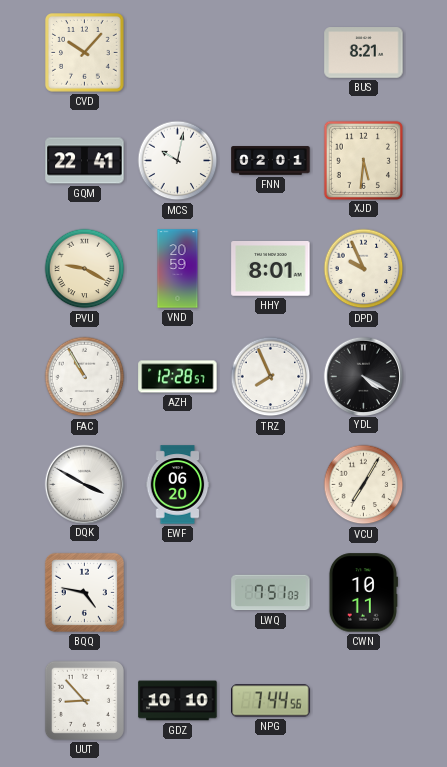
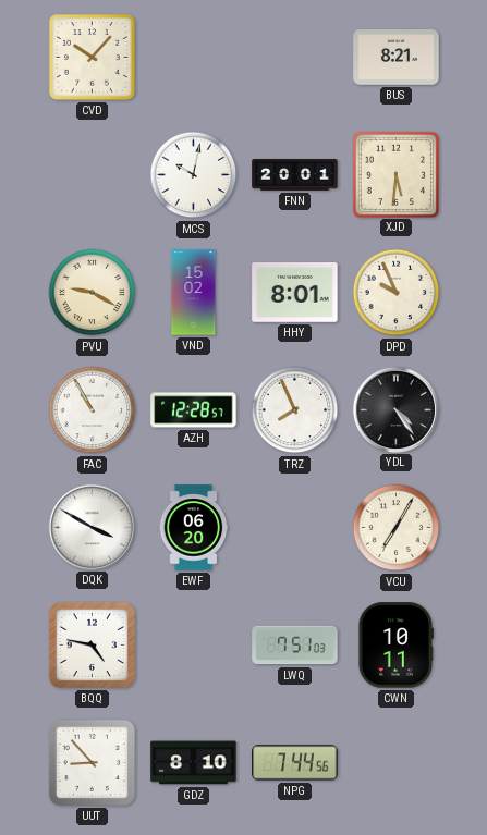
GQM: 22:41 -> none
FNN: 02:01 -> 20:01
VND: 20:59 -> 15:02
YDL: 4:20 -> 4:24
GDZ: 10:10 -> 8:10
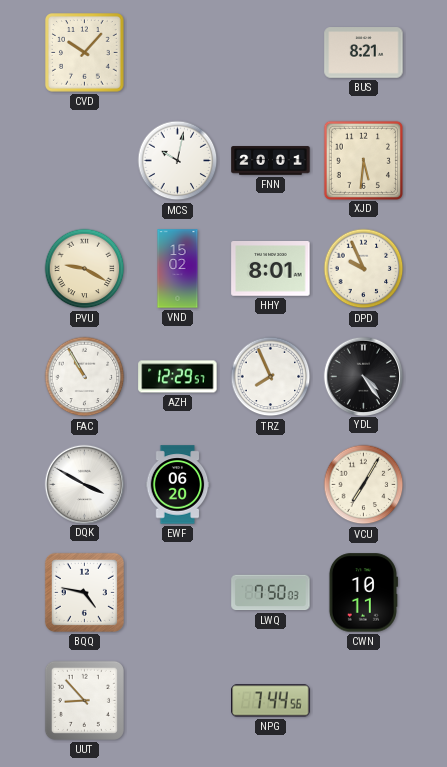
AZH: 12:28 -> 12:29
LWQ: 7:51 -> 7:50
GDZ: 8:10 -> none
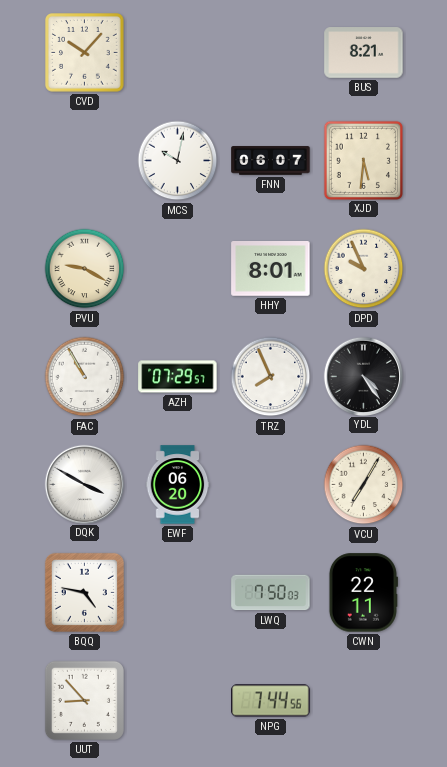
FNN: 20:01 -> 06:07
VND: 15:02 -> none
AZH: 12:29 -> 07:29
CWN: 10:11 -> 22:11
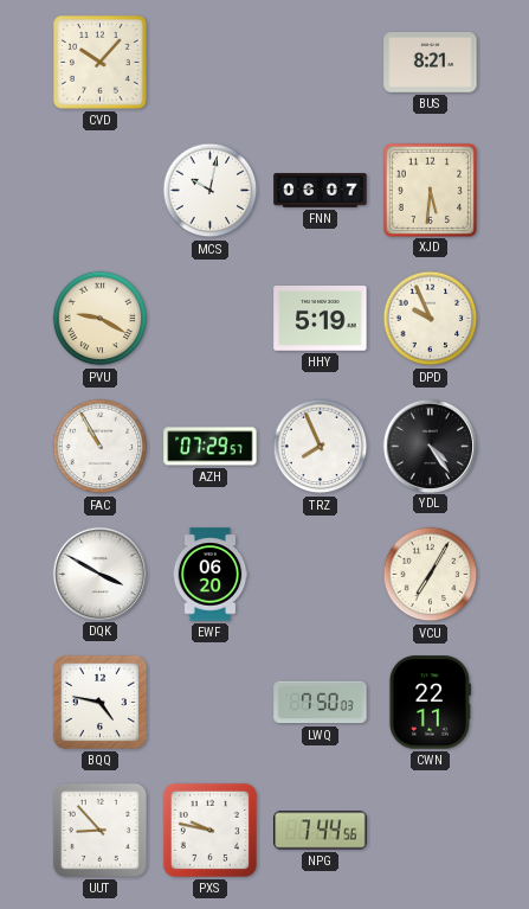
HHY: 8:01 -> 5:19
PXS: none -> 9:47
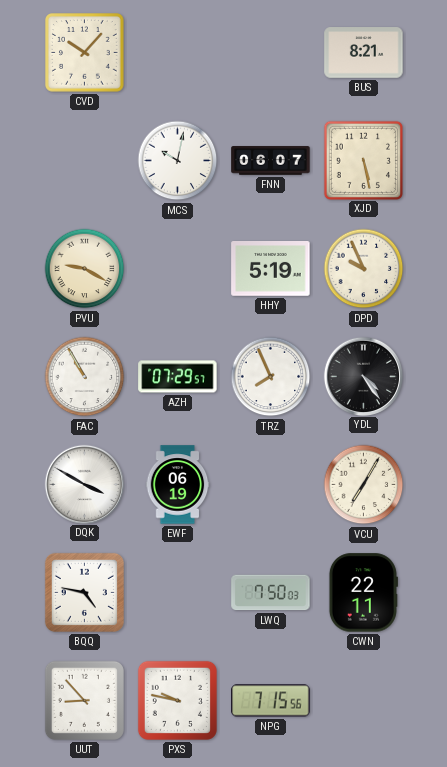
XJD: 5:31 -> 5:28
EWF: 06:20 -> 06:19
NPG: 7:44 -> 7:15
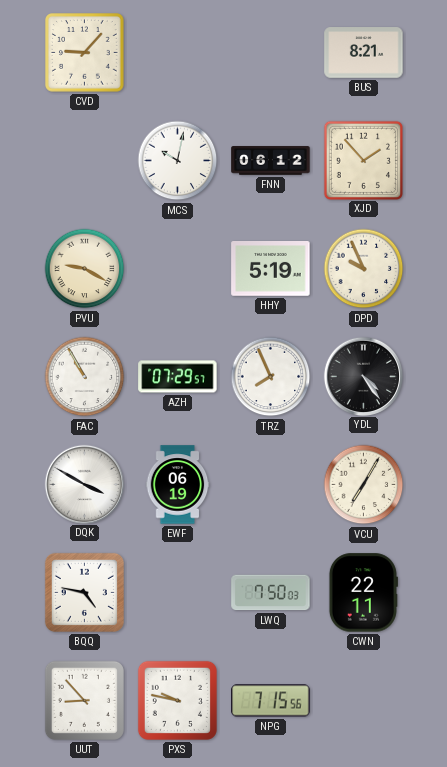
CVD: 10:07 -> 9:07
FNN: 06:07 -> 06:12
XJD: 5:28 -> 1:53
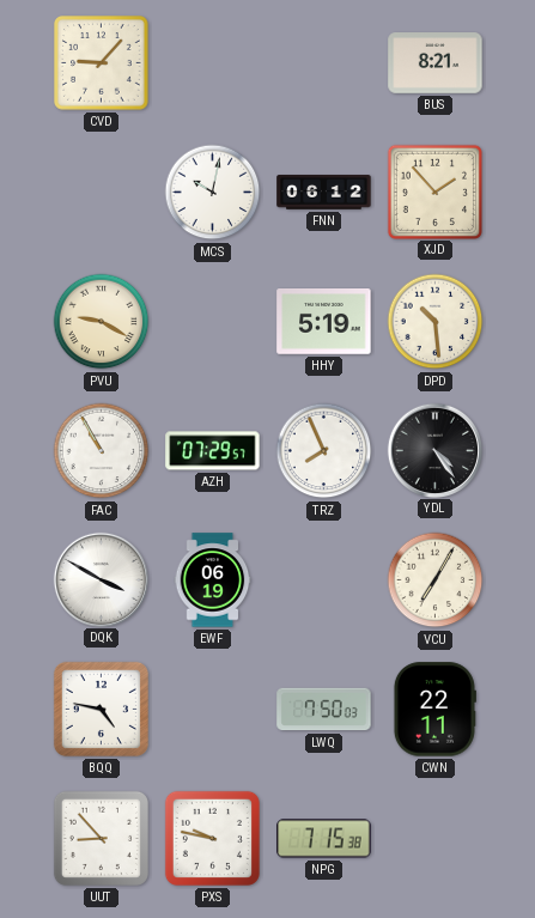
DPD: 9:56 -> 10:29
NPG: 7:15:56 -> 7:15:38
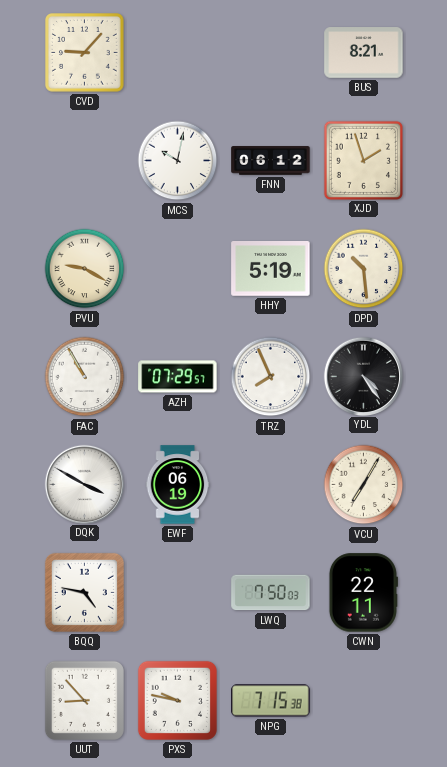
XJD: 1:53 -> 1:57
